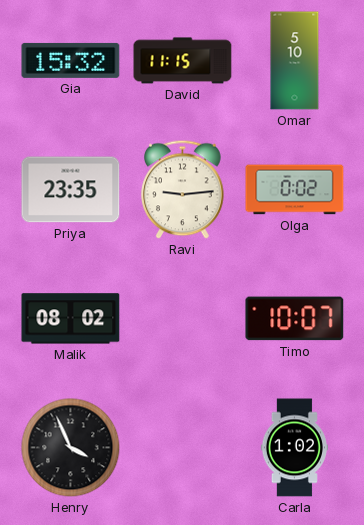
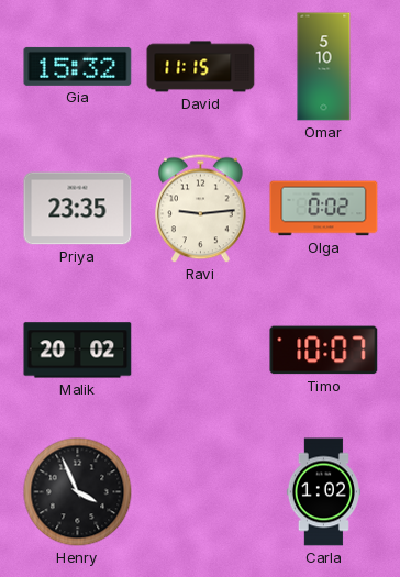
Malik: 08:02 -> 20:02
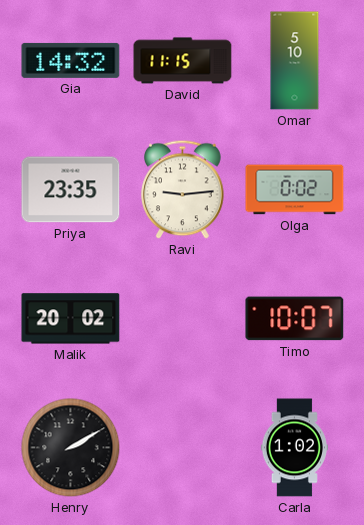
Gia: 15:32 -> 14:32
Henry: 3:56 -> 2:10
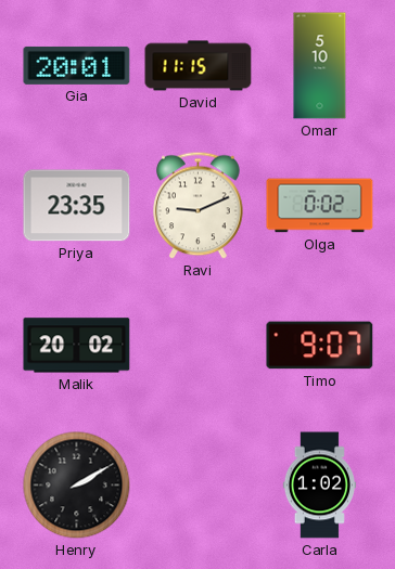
Gia: 14:32 -> 20:01
Ravi: 9:14 -> 9:11
Timo: 10:07 -> 9:07
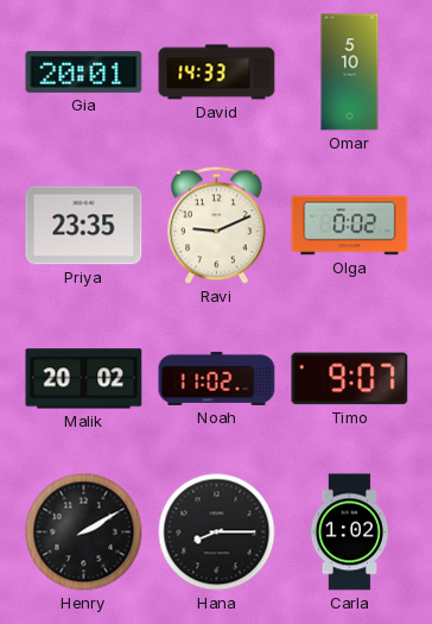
David: 11:15 -> 14:33
Noah: none -> 11:02
Hana: none -> 8:15
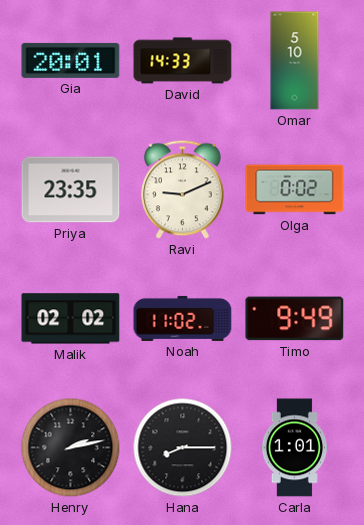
Malik: 20:02 -> 02:02
Timo: 9:07 -> 9:49
Henry: 2:10 -> 2:13
Carla: 1:02 -> 1:01
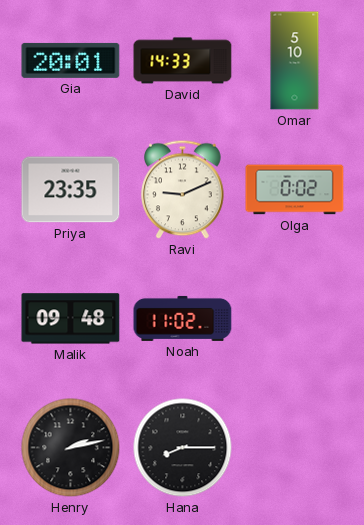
Malik: 02:02 -> 09:48
Timo: 9:49 -> none
Carla: 1:01 -> none
